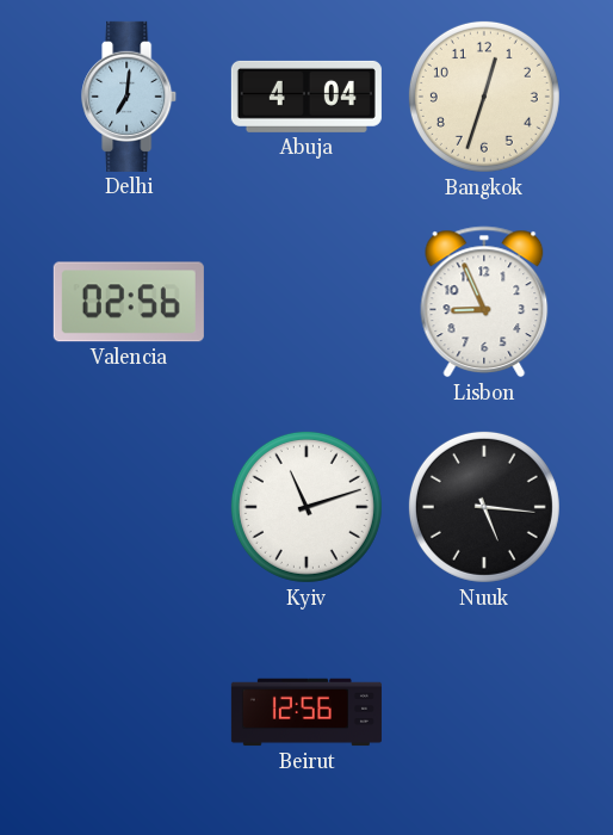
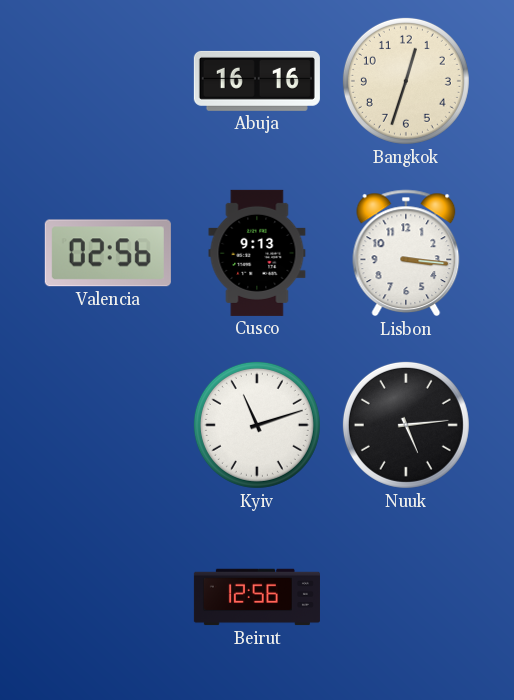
Delhi: 7:01 -> none
Abuja: 4:04 -> 16:16
Cusco: none -> 9:13
Lisbon: 8:56 -> 3:16
Nuuk: 5:16 -> 5:14
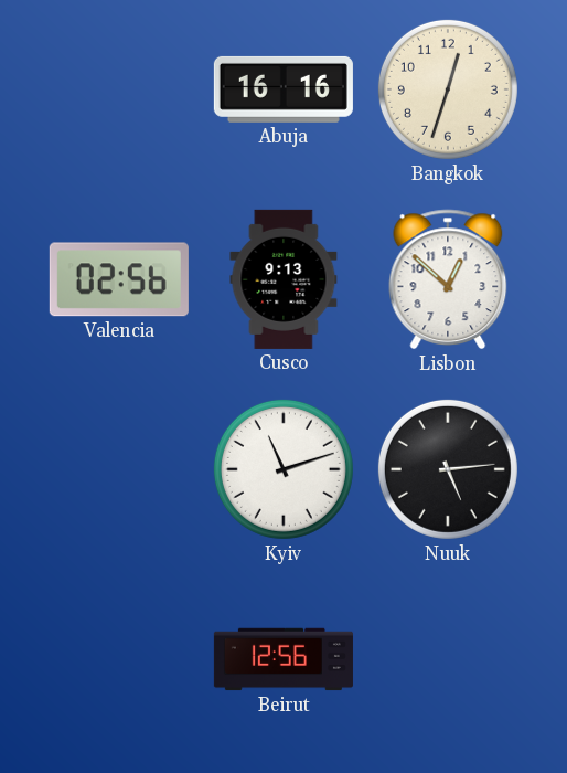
Lisbon: 3:16 -> 12:52
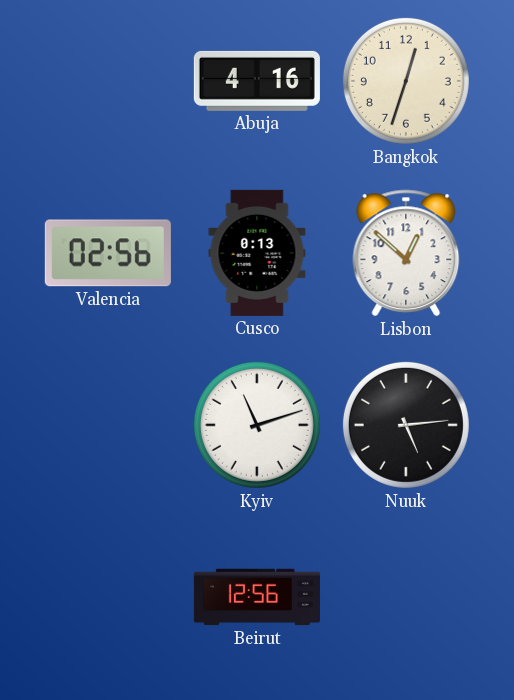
Abuja: 16:16 -> 4:16
Cusco: 9:13 -> 0:13
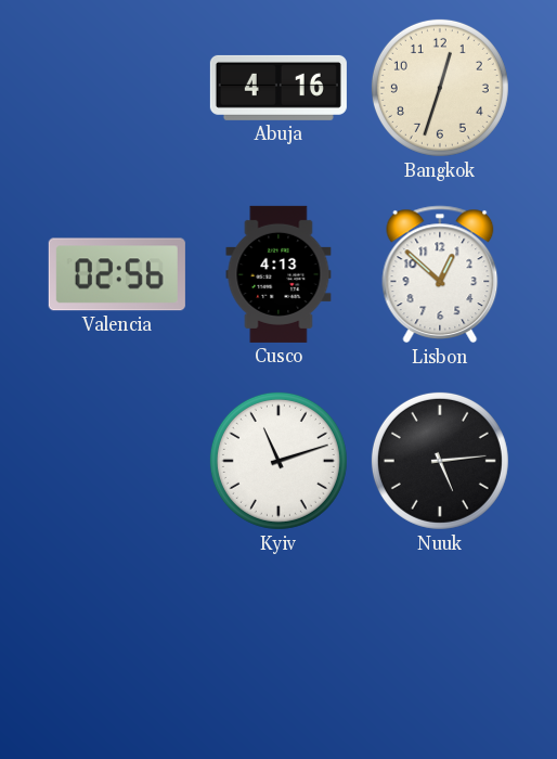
Cusco: 0:13 -> 4:13
Beirut: 12:56 -> none
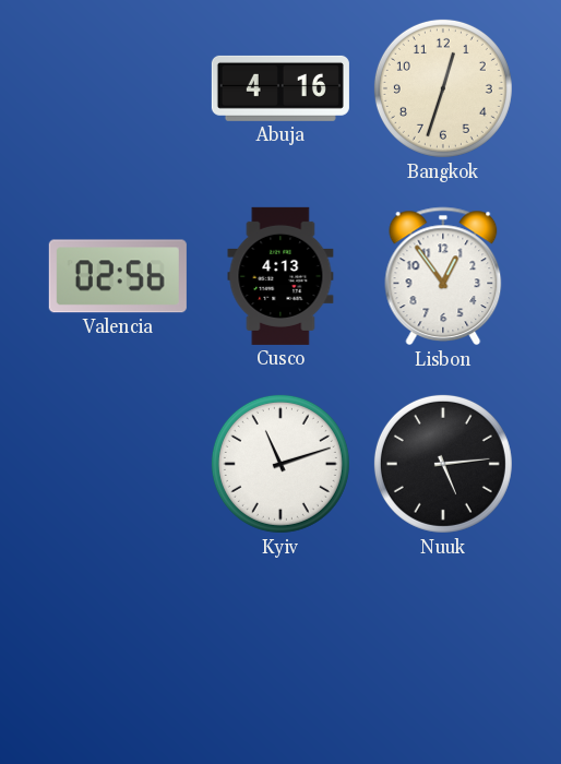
Lisbon: 12:52 -> 12:54
